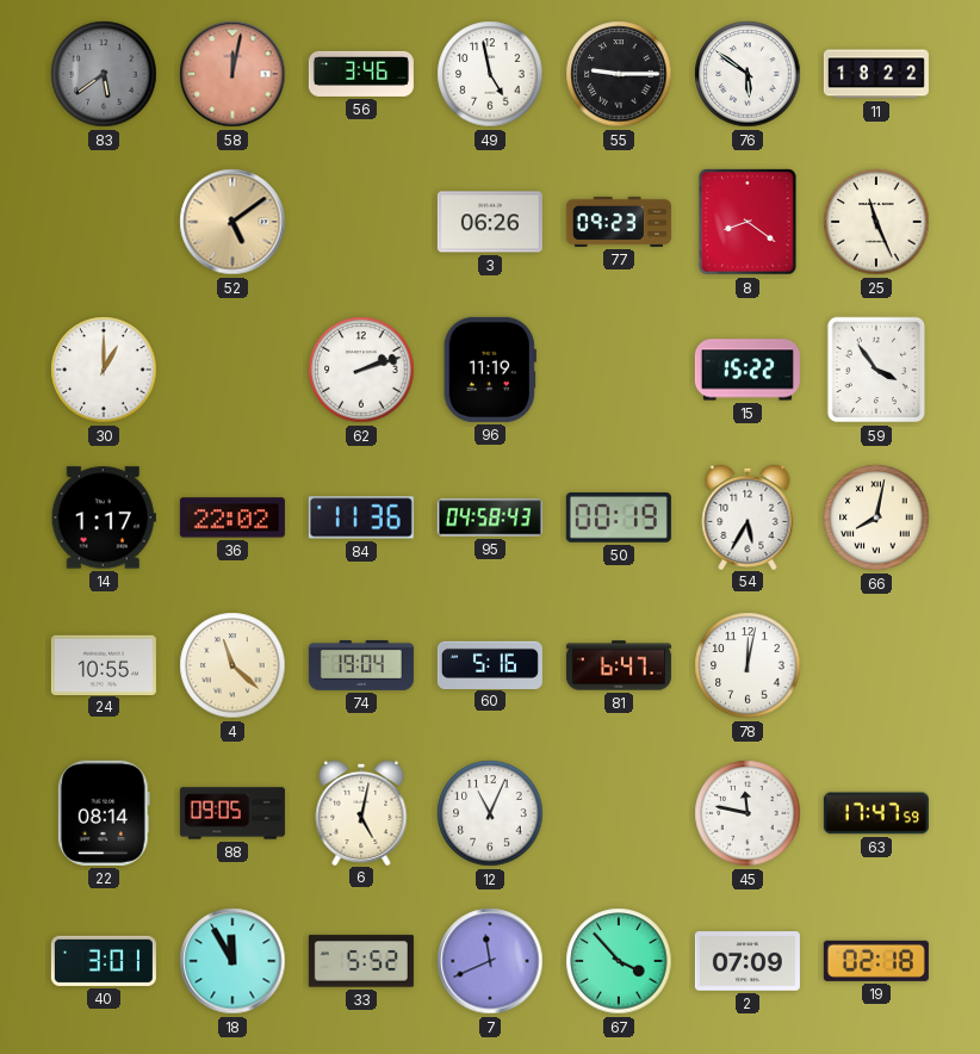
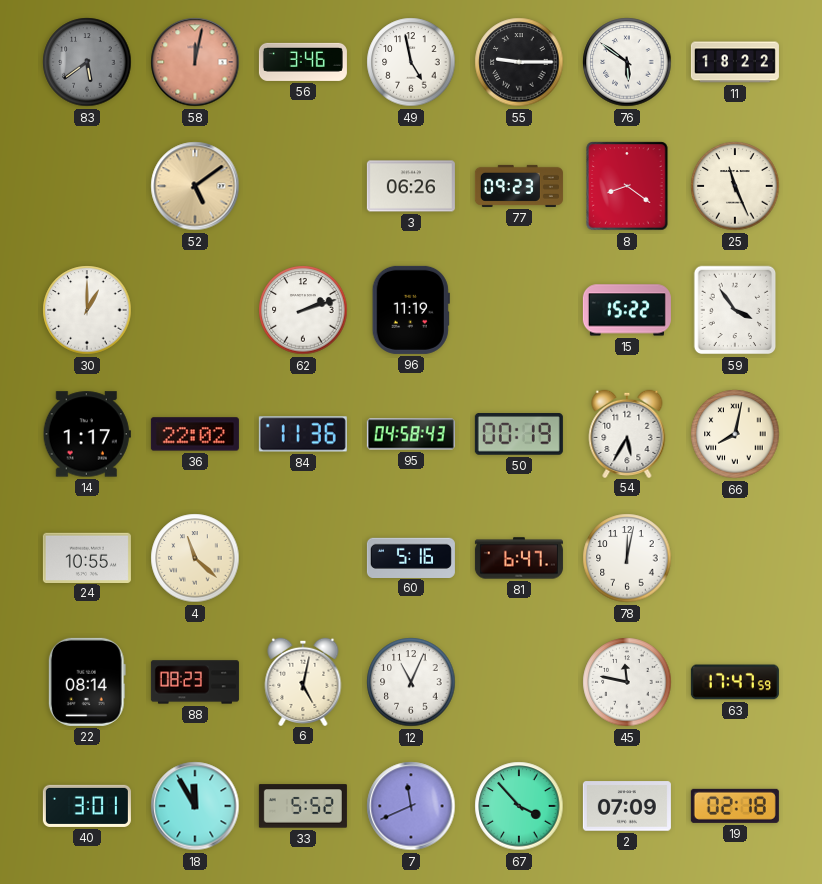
74: 19:04 -> none
88: 09:05 -> 08:23
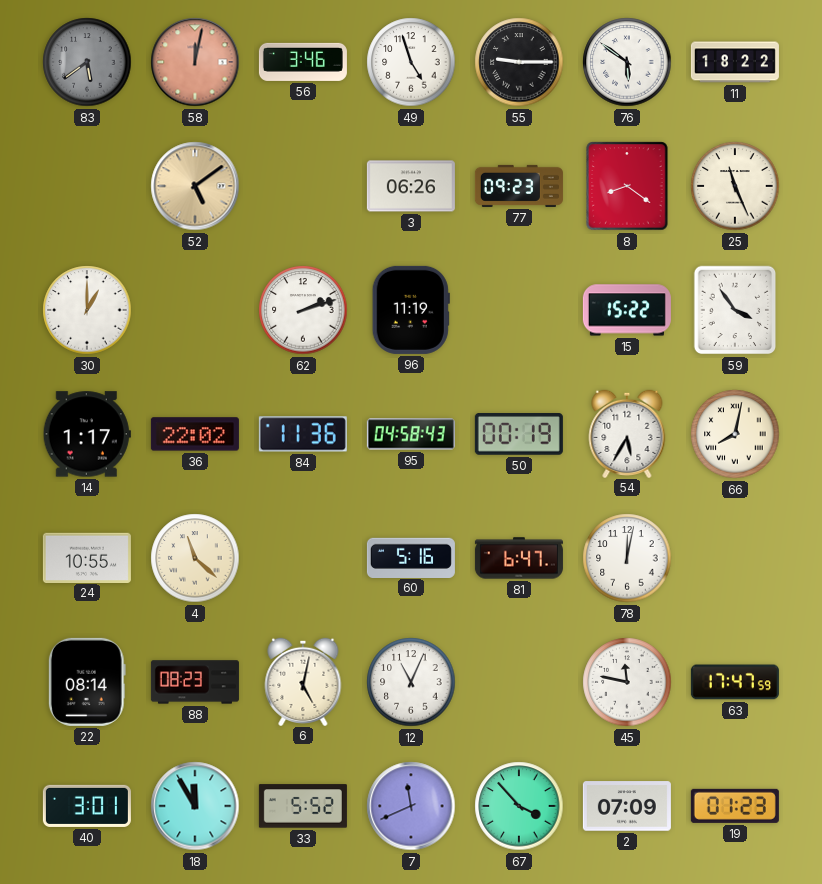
49: 4:58 -> 4:57
19: 02:18 -> 01:23
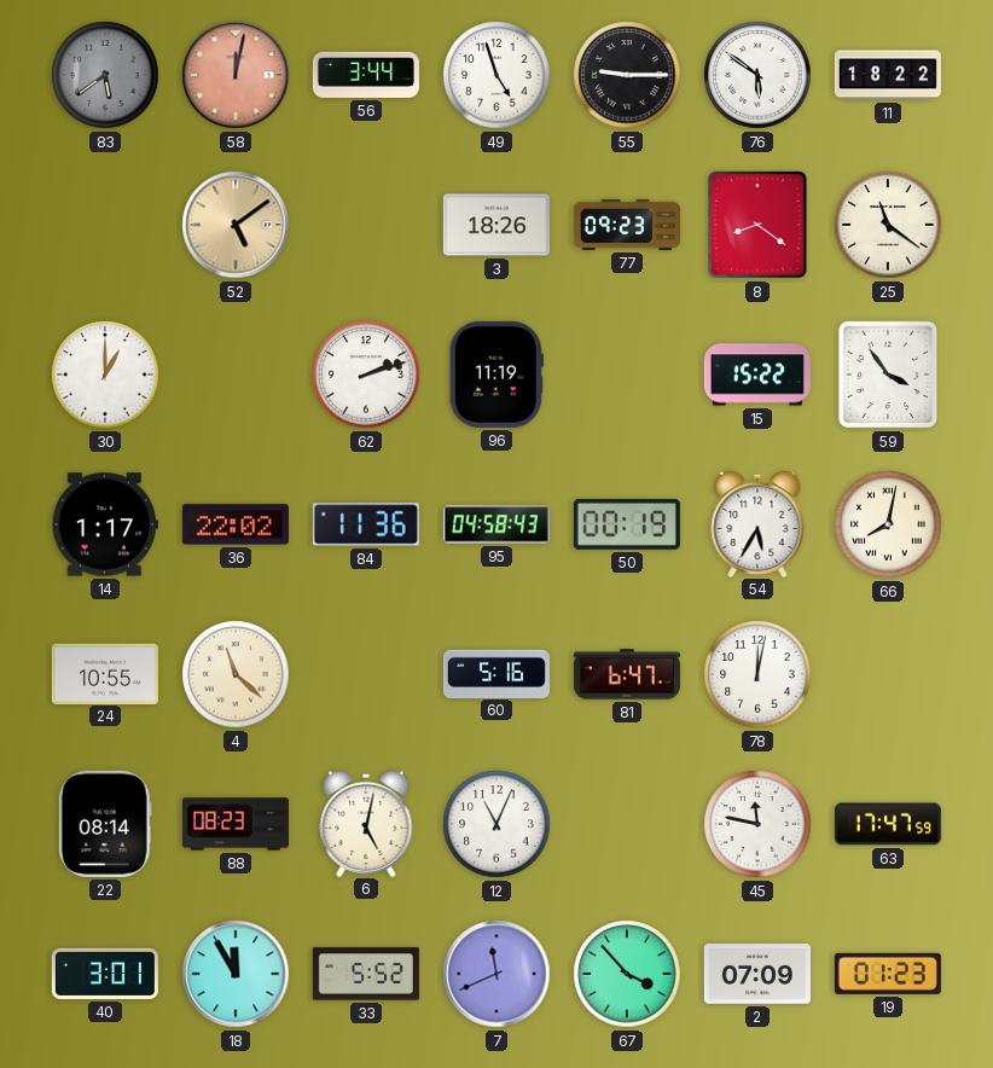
56: 3:46 -> 3:44
3: 06:26 -> 18:26
25: 11:26 -> 11:21
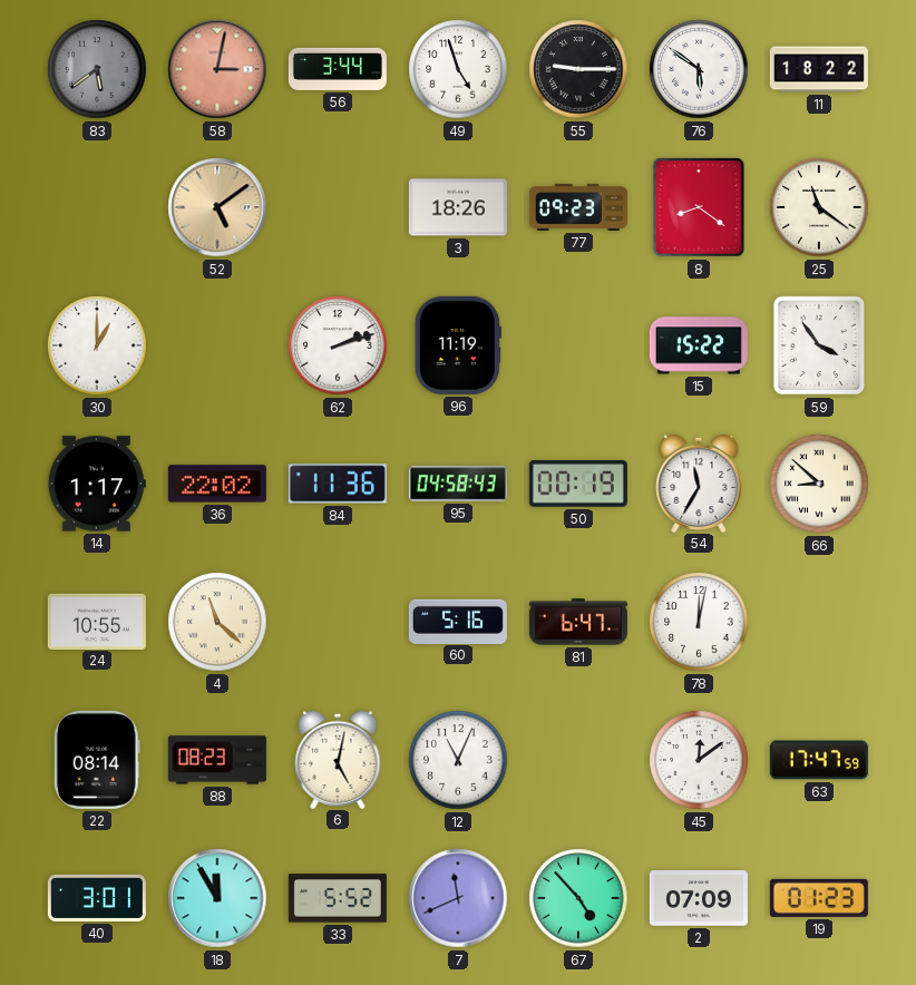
58: 12:02 -> 3:02
54: 5:35 -> 11:35
66: 8:02 -> 8:52
45: 11:47 -> 12:09
67: 3:53 -> 4:53
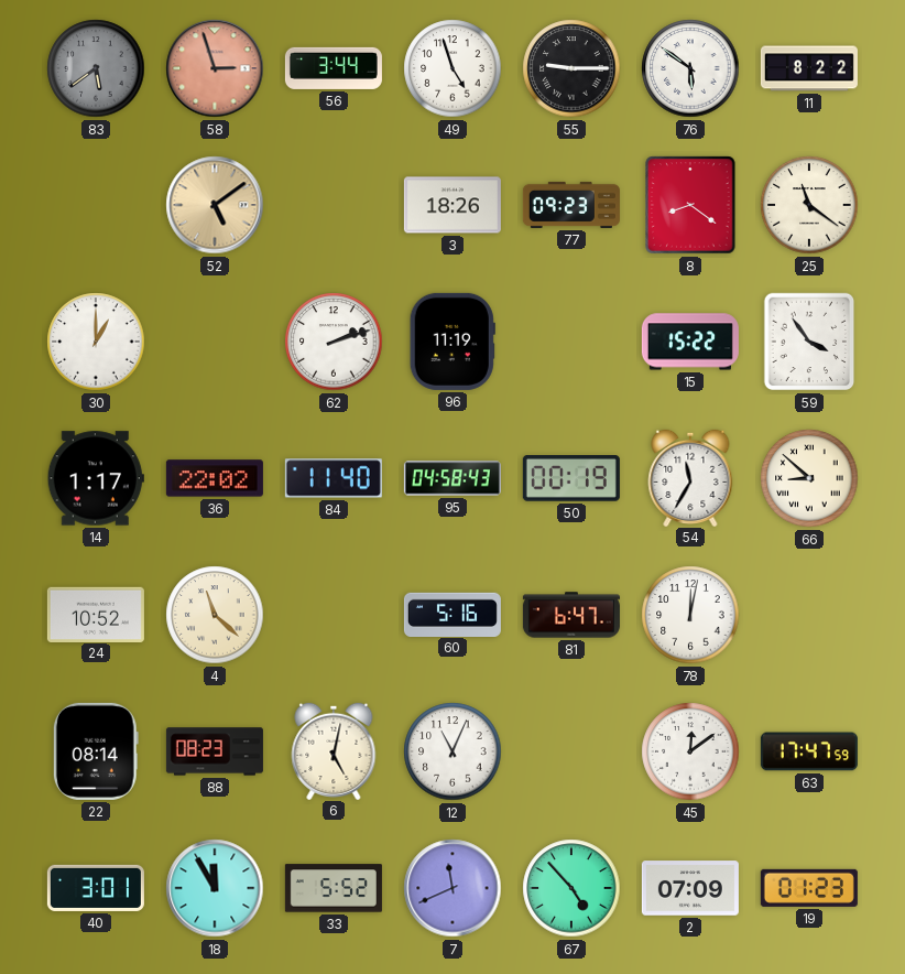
58: 3:02 -> 2:57
11: 18:22 -> 8:22
84: 11:36 -> 11:40
24: 10:55 -> 10:52
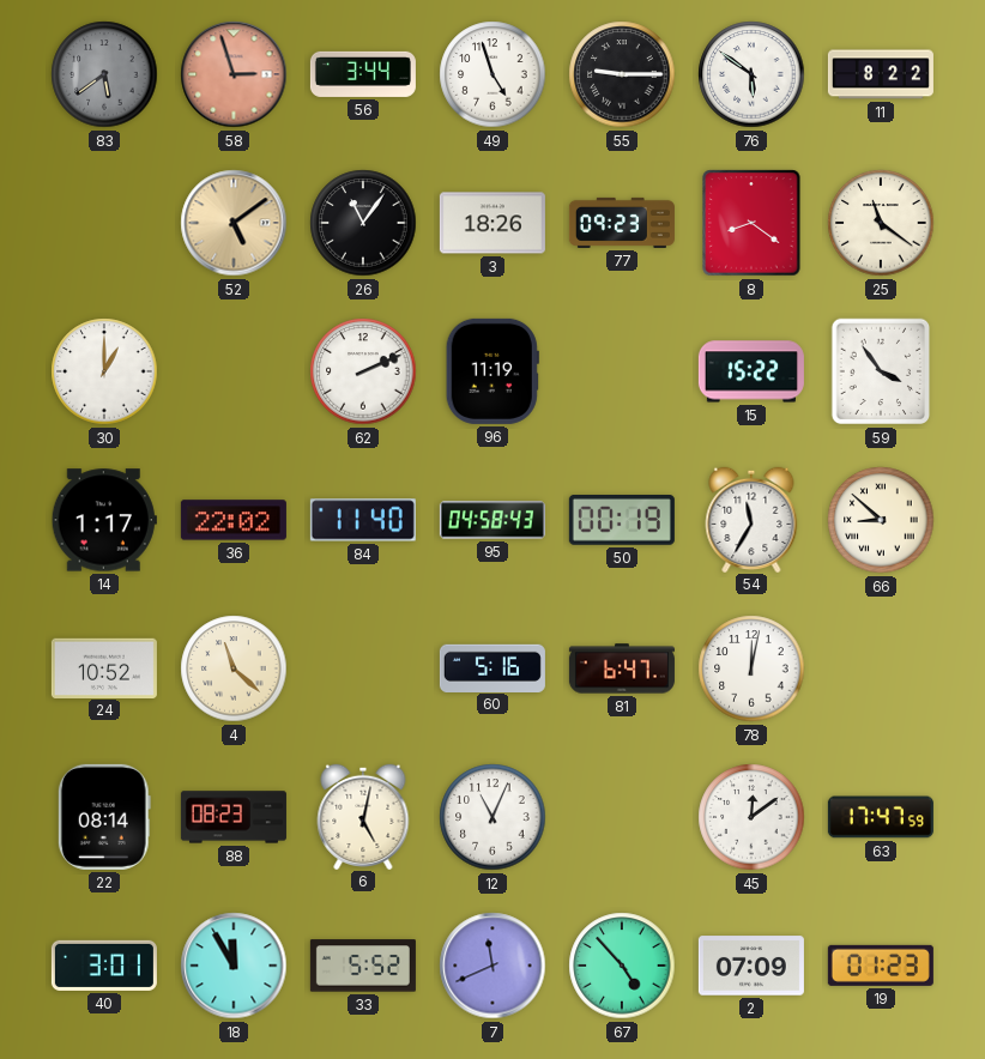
26: none -> 11:06
62: 2:12 -> 2:11
